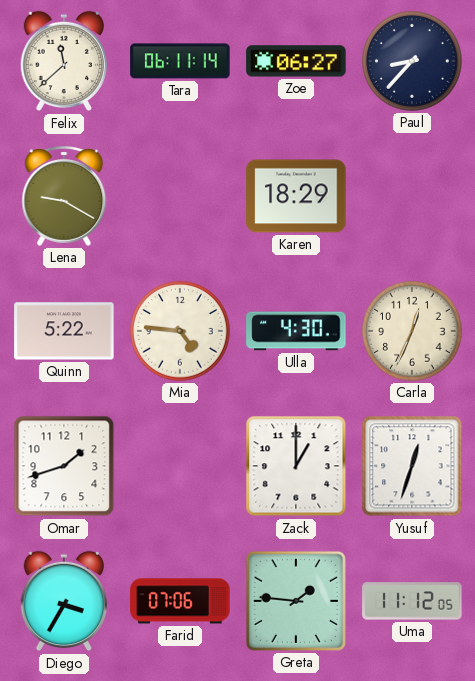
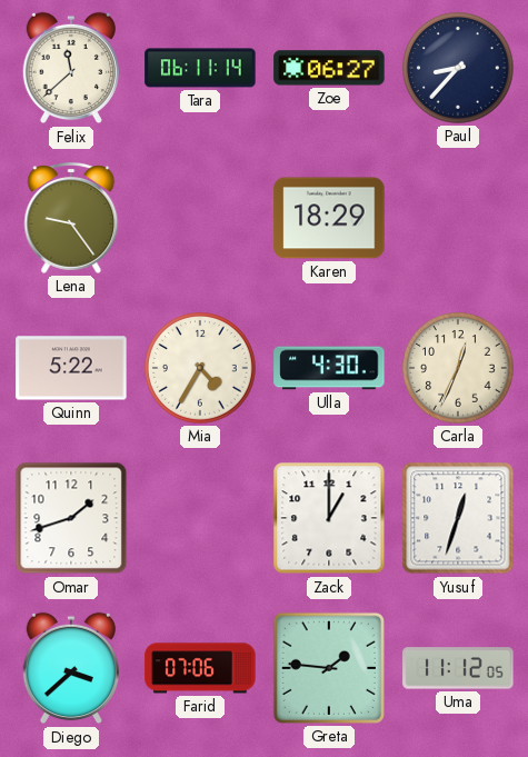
Lena: 9:20 -> 9:24
Mia: 4:46 -> 4:35
Diego: 3:35 -> 3:38
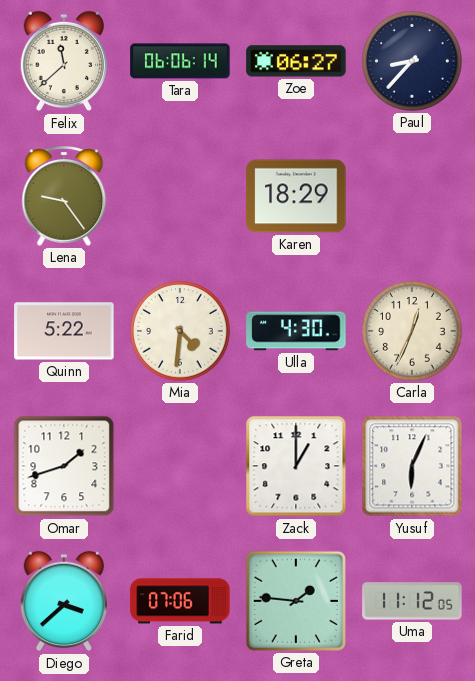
Tara: 06:11 -> 06:06
Mia: 4:35 -> 4:31
Yusuf: 12:33 -> 6:04
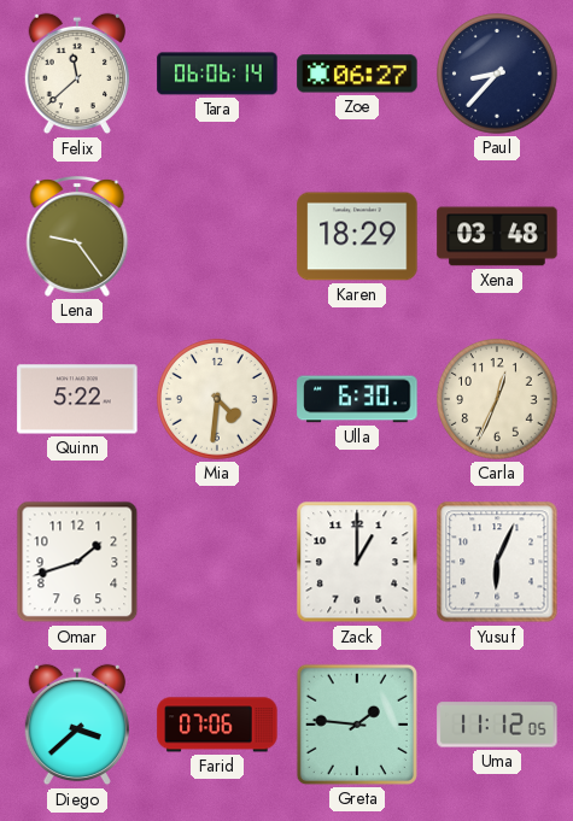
Xena: none -> 03:48
Ulla: 4:30 -> 6:30
